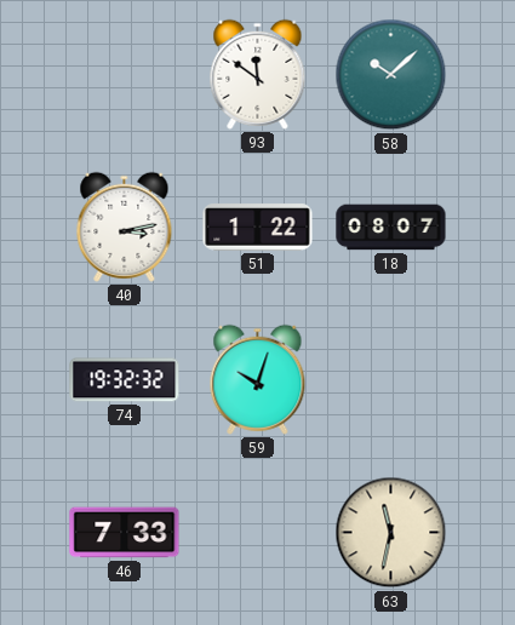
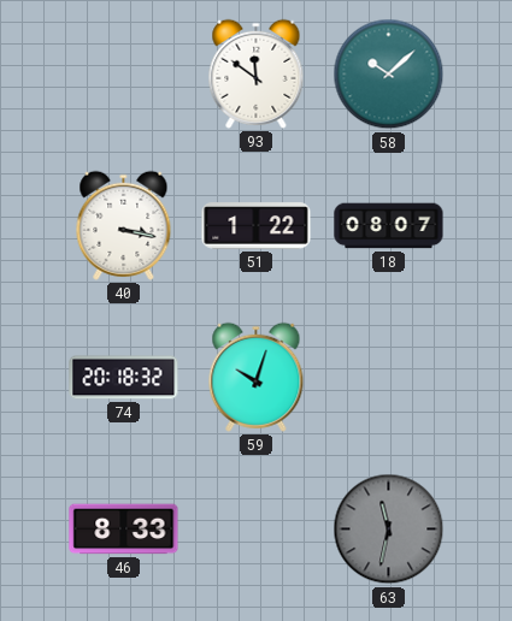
40: 3:13 -> 3:17
74: 19:32 -> 20:18
46: 7:33 -> 8:33
63 dial: cream -> grey
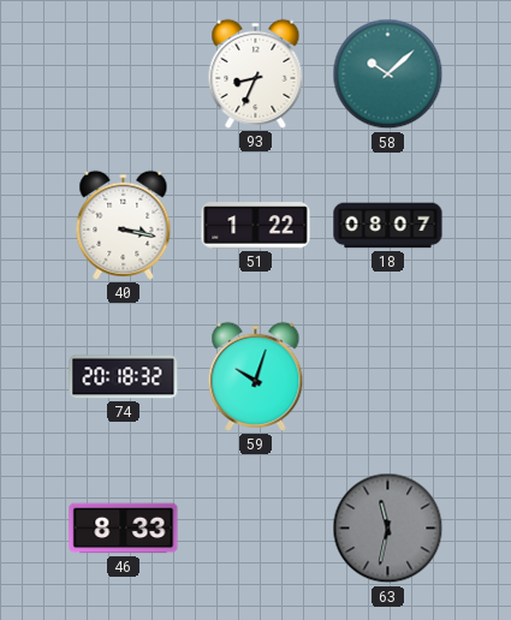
93: 11:51 -> 8:34
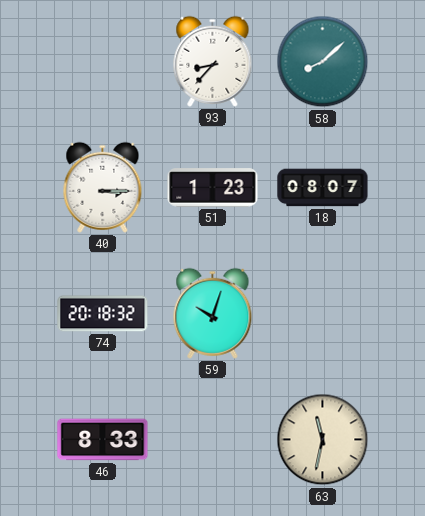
93: 8:34 -> 8:37
58: 10:08 -> 8:08
40: 3:17 -> 3:15
51: 1:22 -> 1:23
63 dial: grey -> cream
